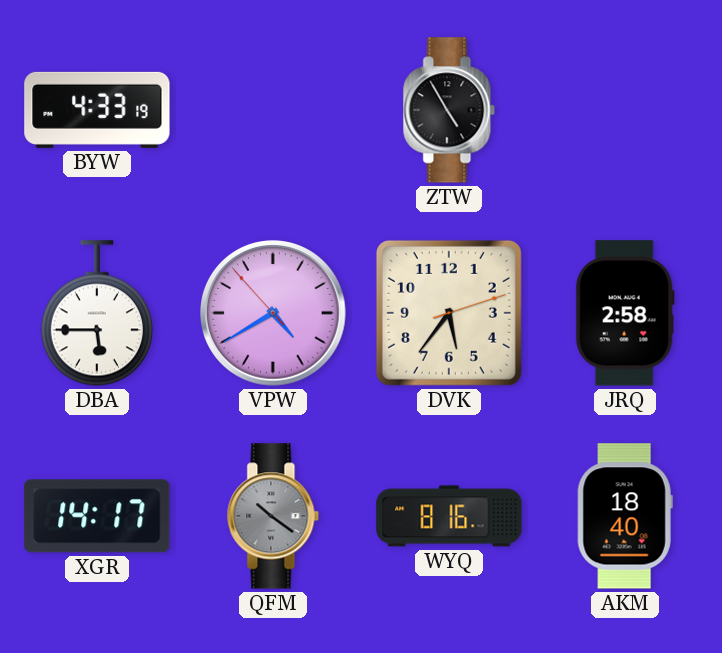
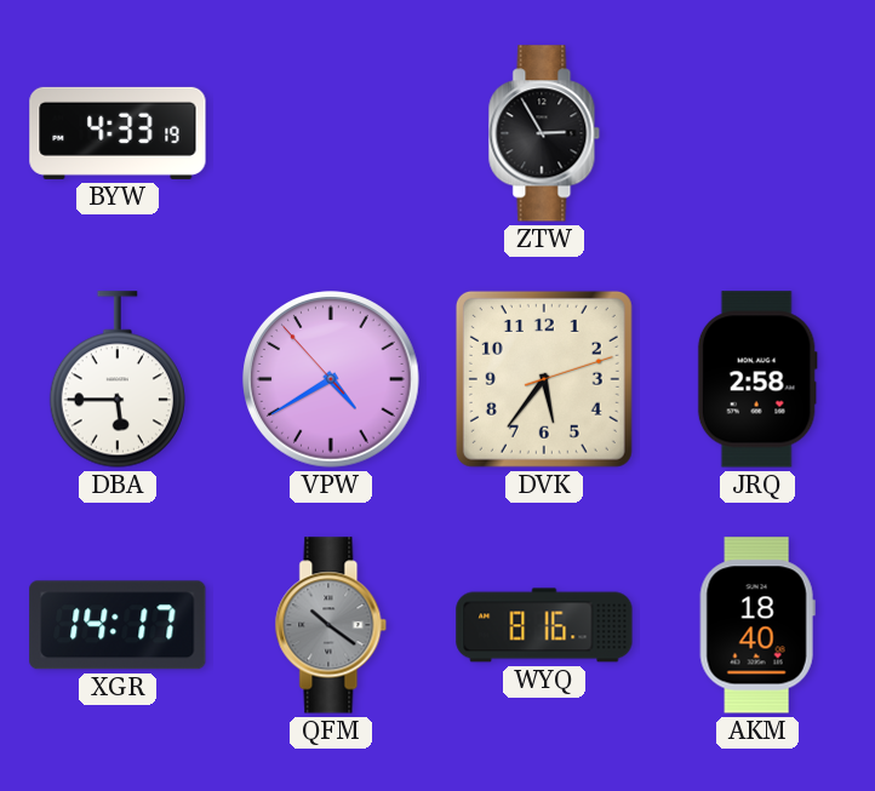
ZTW: 4:55 -> 2:55
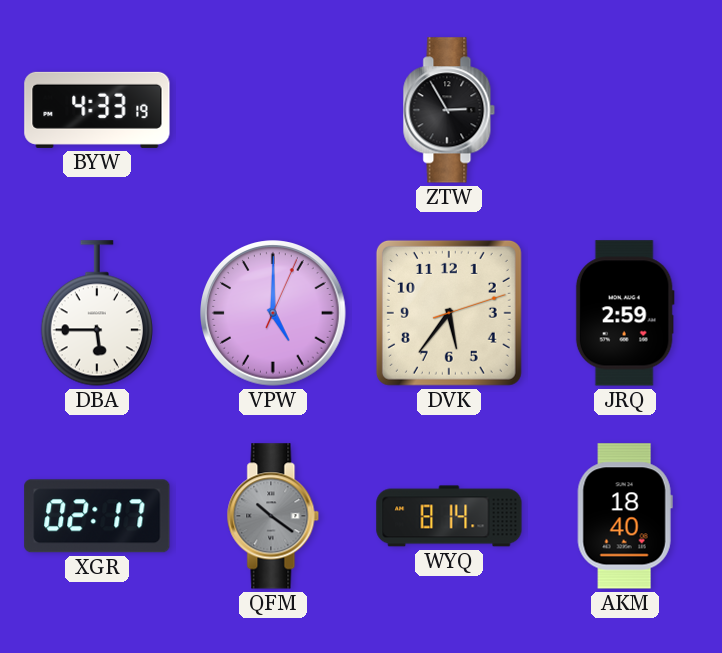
VPW: 4:39 -> 5:00
JRQ: 2:58 -> 2:59
XGR: 14:17 -> 02:17
WYQ: 8:16 -> 8:14
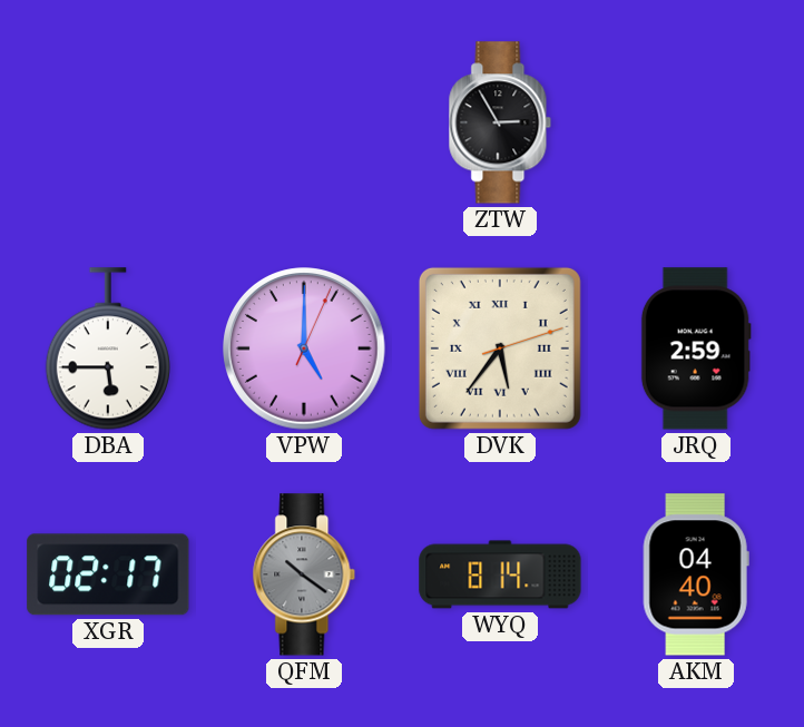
BYW: 4:33 -> none
DVK numerals: Arabic -> Roman
AKM: 18:40 -> 04:40
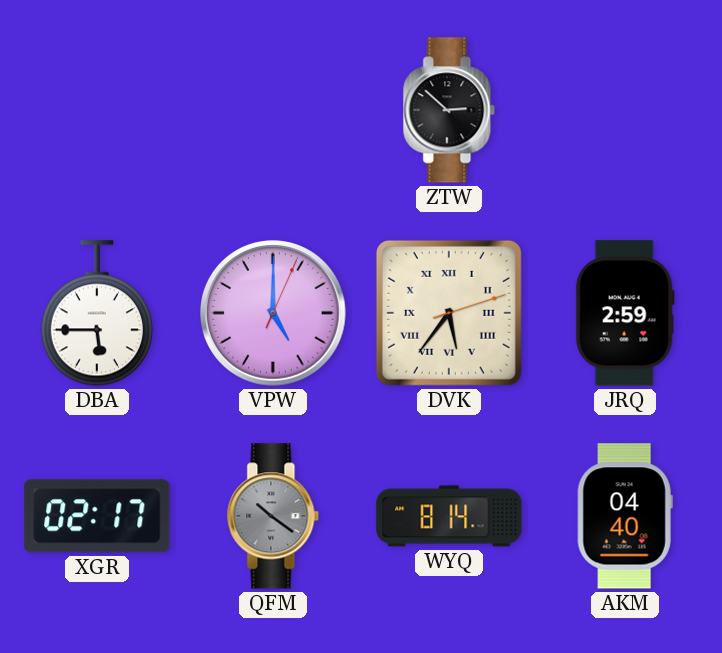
ZTW: 2:55 -> 2:52
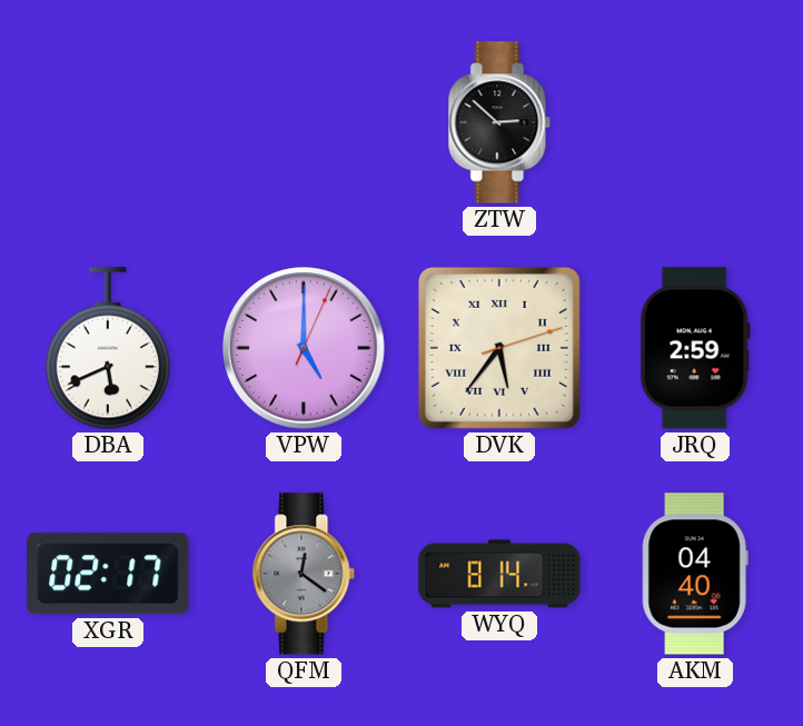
DBA: 5:45 -> 5:41
QFM: 10:21 -> 12:21
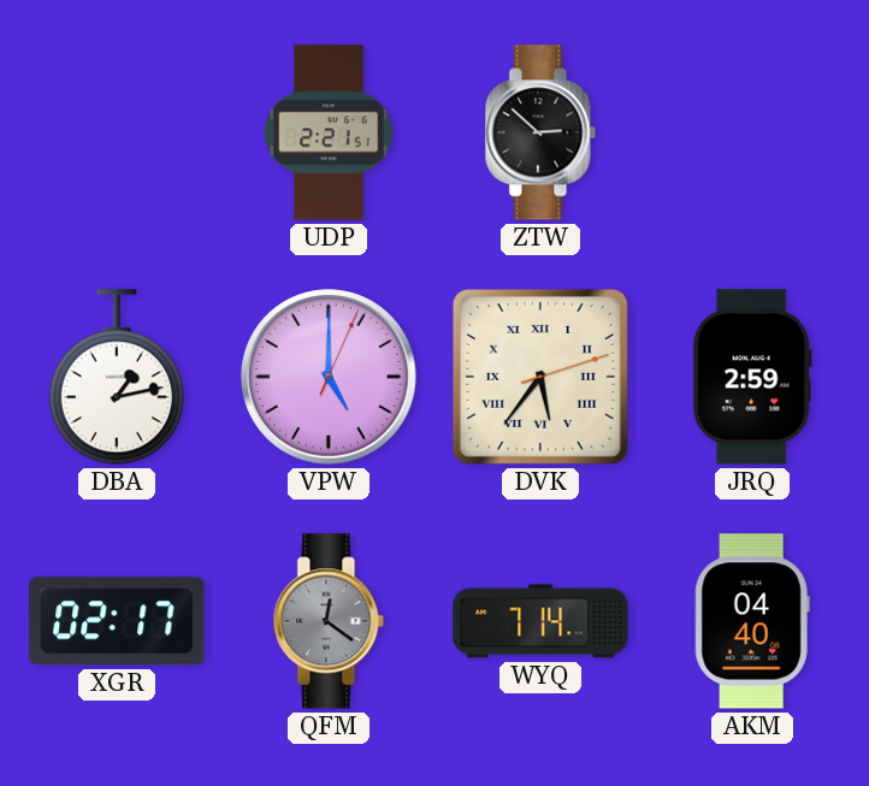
UDP: none -> 2:21
DBA: 5:41 -> 1:13
WYQ: 8:14 -> 7:14
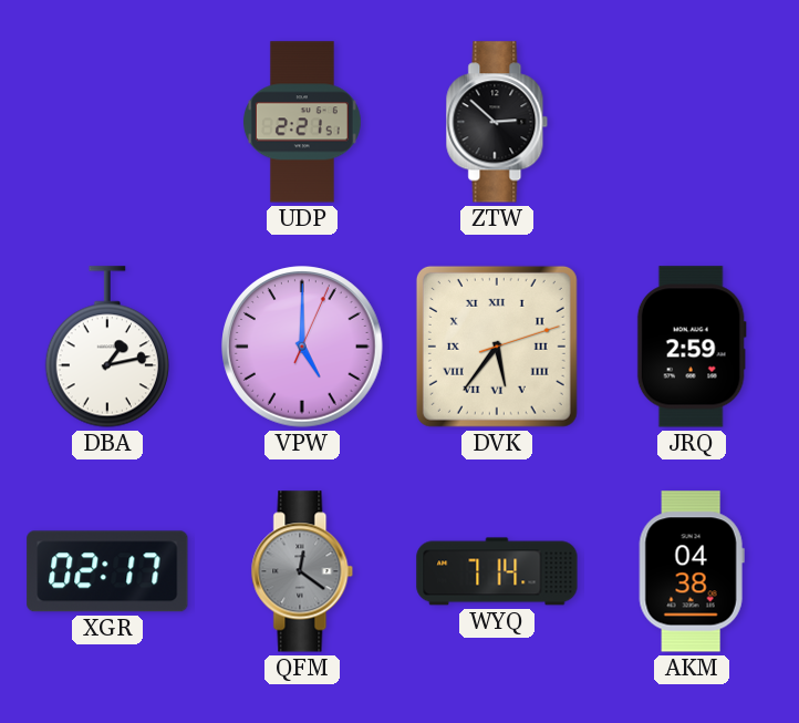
AKM: 04:40 -> 04:38
